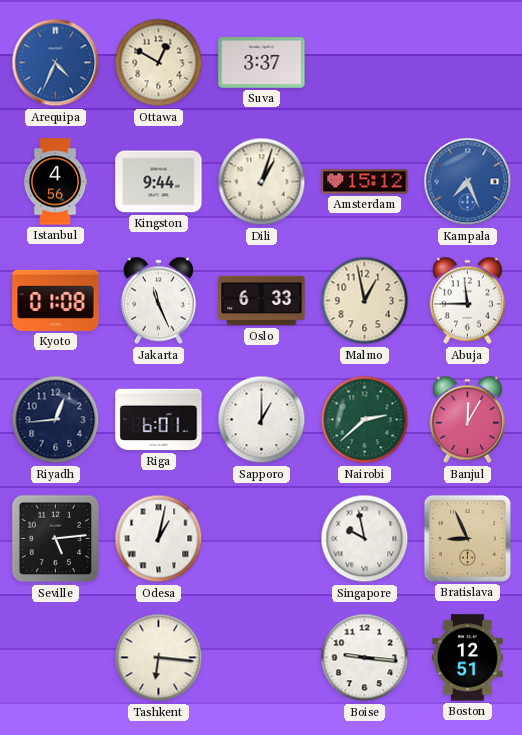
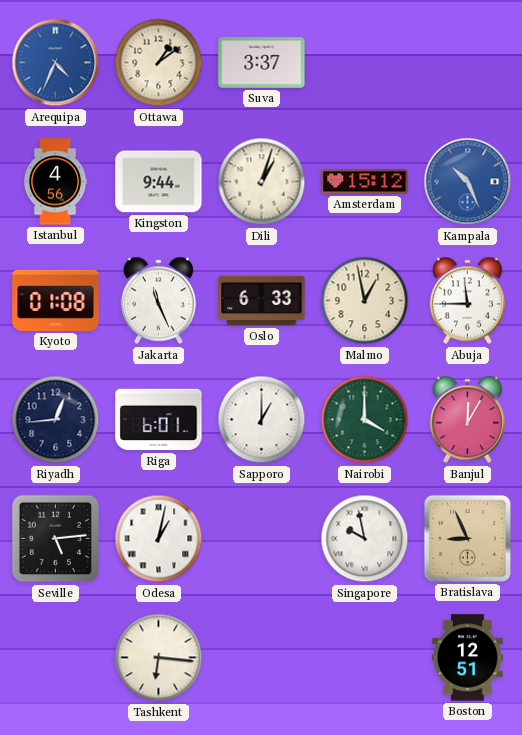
Ottawa: 12:50 -> 1:09
Kampala: 7:26 -> 10:26
Nairobi: 2:38 -> 4:00
Boise: 9:16 -> none
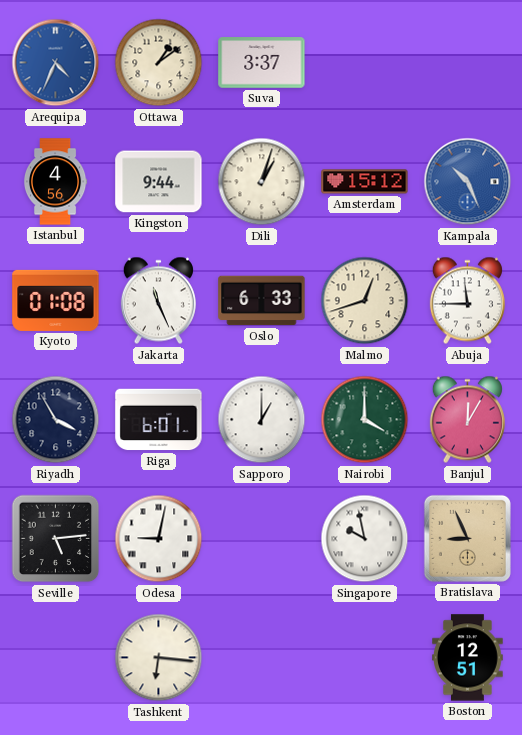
Malmo: 12:58 -> 12:42
Riyadh: 12:44 -> 3:55
Odesa: 1:02 -> 9:02
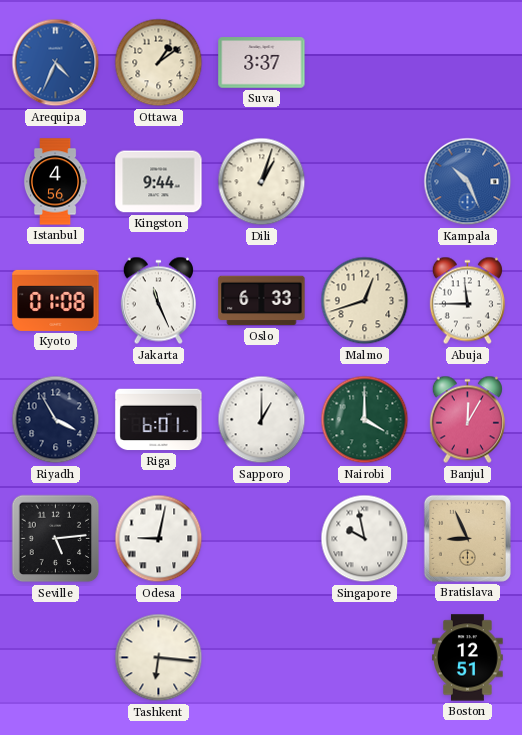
Amsterdam: 15:12 -> none
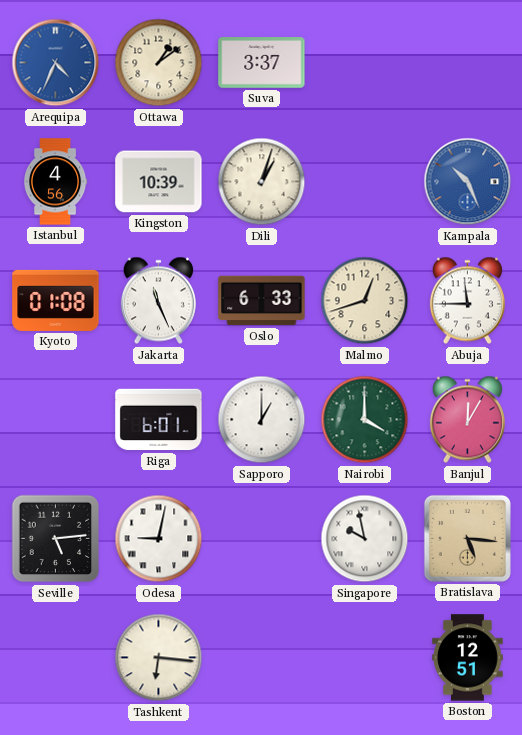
Kingston: 9:44 -> 10:39
Riyadh: 3:55 -> none
Bratislava: 8:56 -> 5:16
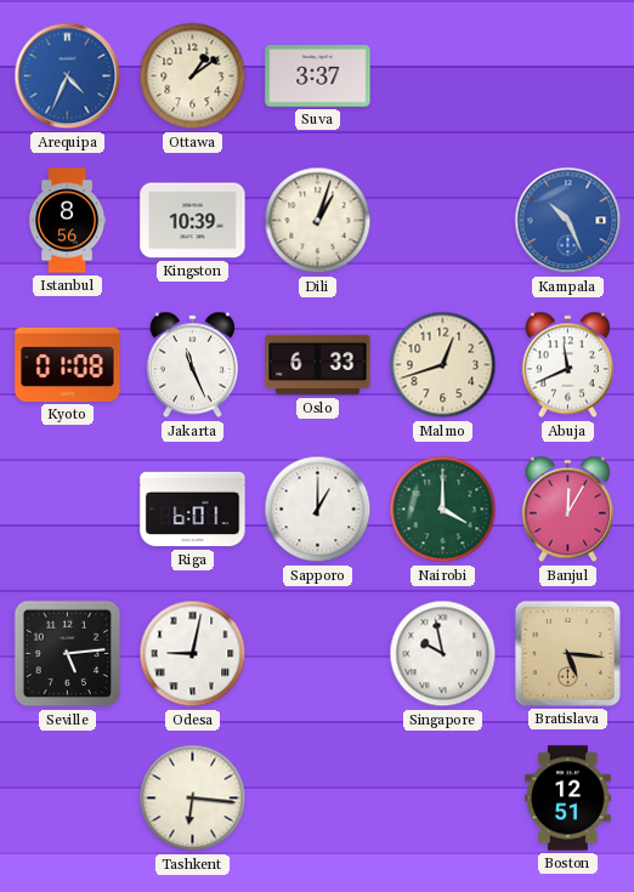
Istanbul: 4:56 -> 8:56
Abuja: 11:45 -> 11:41
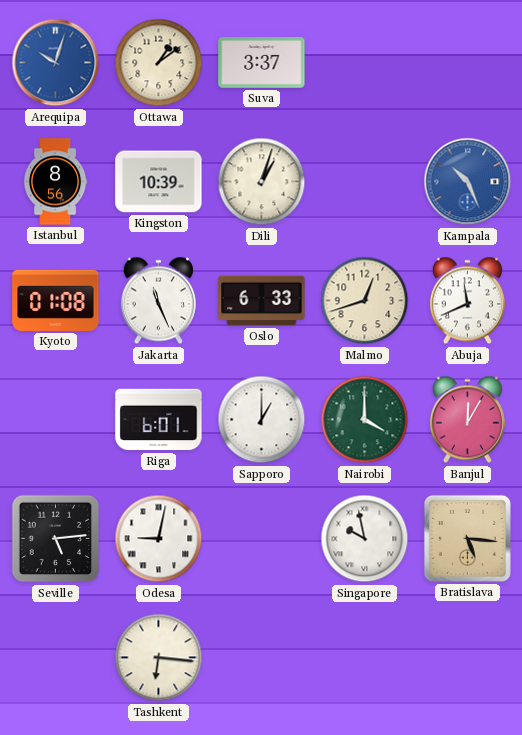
Arequipa: 4:34 -> 10:03
Boston: 12:51 -> none
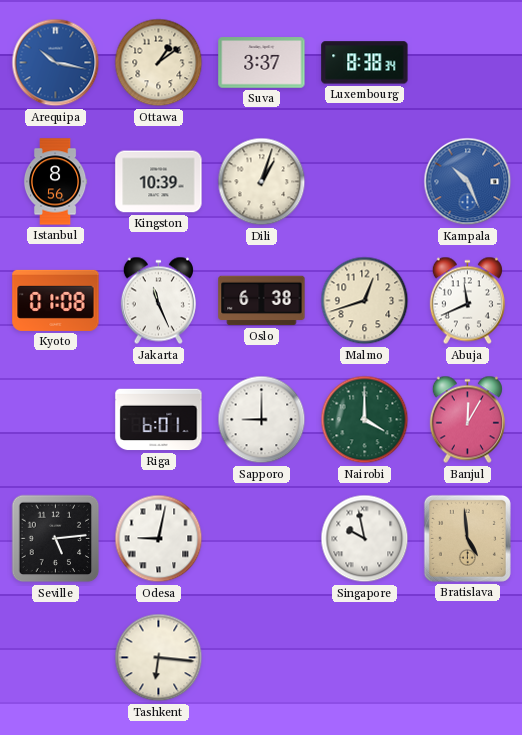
Arequipa: 10:03 -> 10:17
Luxembourg: none -> 8:38
Oslo: 6:33 -> 6:38
Sapporo: 1:00 -> 9:00
Bratislava: 5:16 -> 4:59
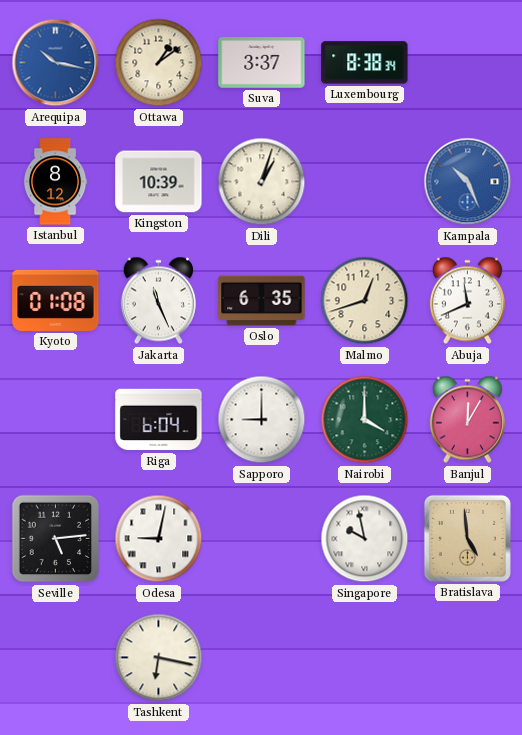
Istanbul: 8:56 -> 8:12
Oslo: 6:38 -> 6:35
Riga: 6:01 -> 6:04
Tashkent: 6:16 -> 6:17
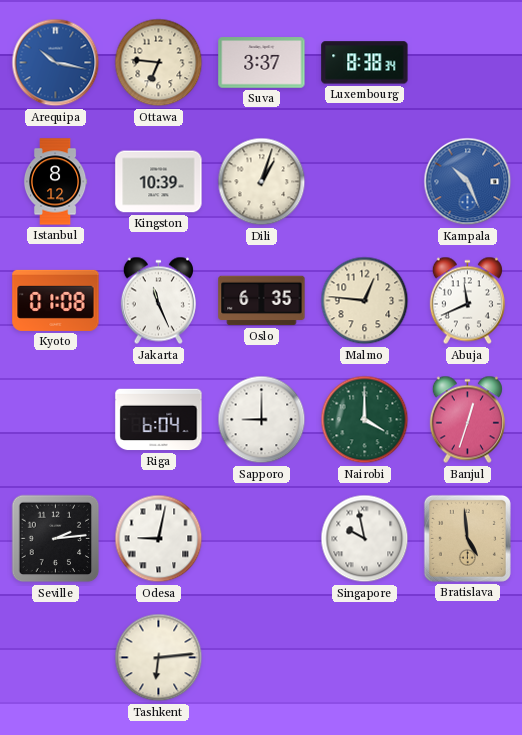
Ottawa: 1:09 -> 6:46
Malmo: 12:42 -> 12:46
Banjul: 12:05 -> 12:33
Seville: 5:14 -> 2:14
Tashkent: 6:17 -> 6:14
